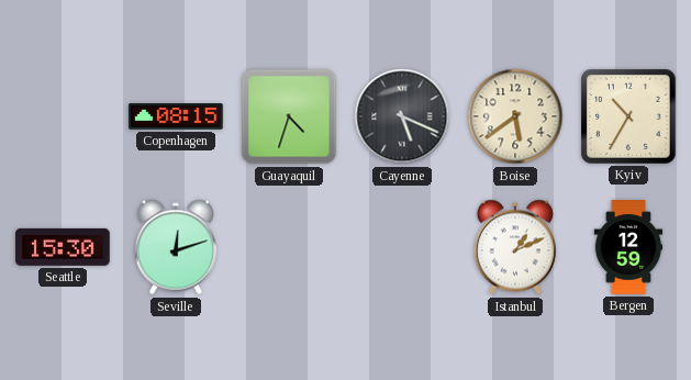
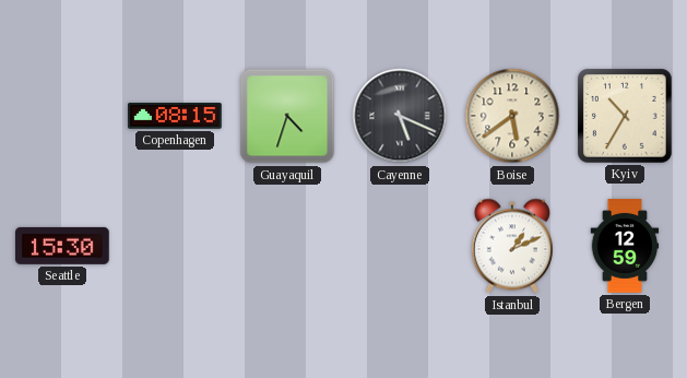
Seville: 12:12 -> none
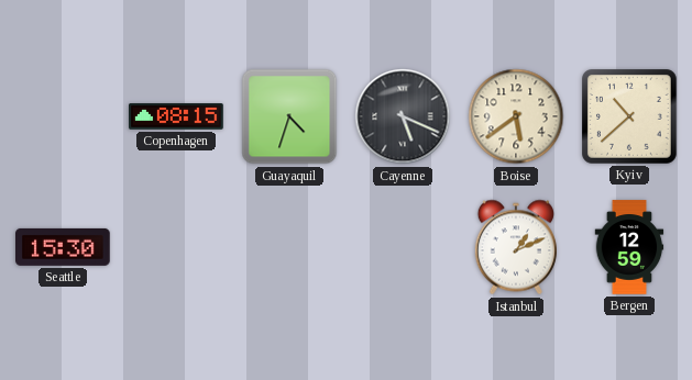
Kyiv: 10:35 -> 10:38
